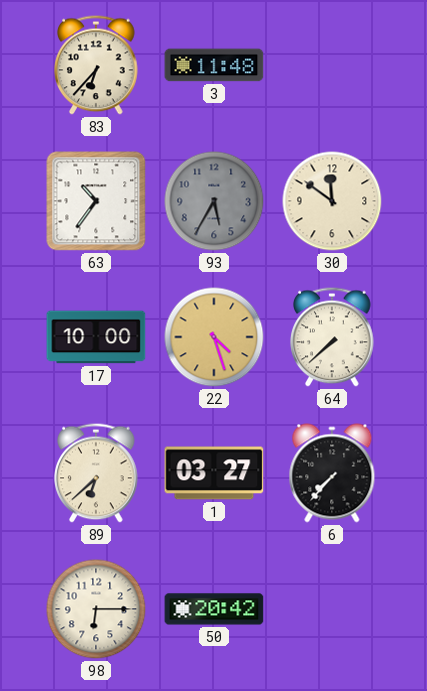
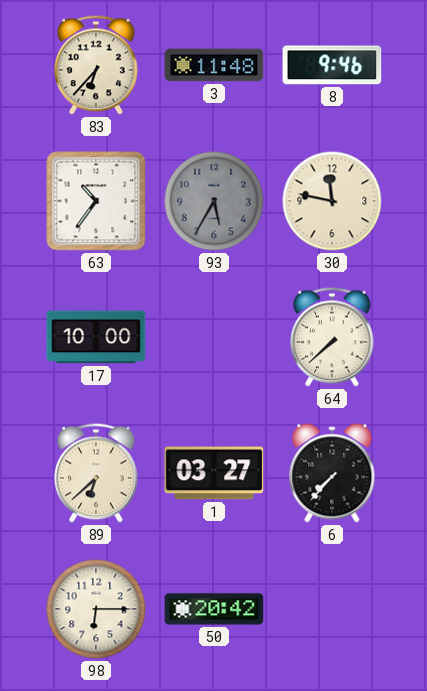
8: none -> 9:46
30: 11:51 -> 11:47
22: 4:27 -> none
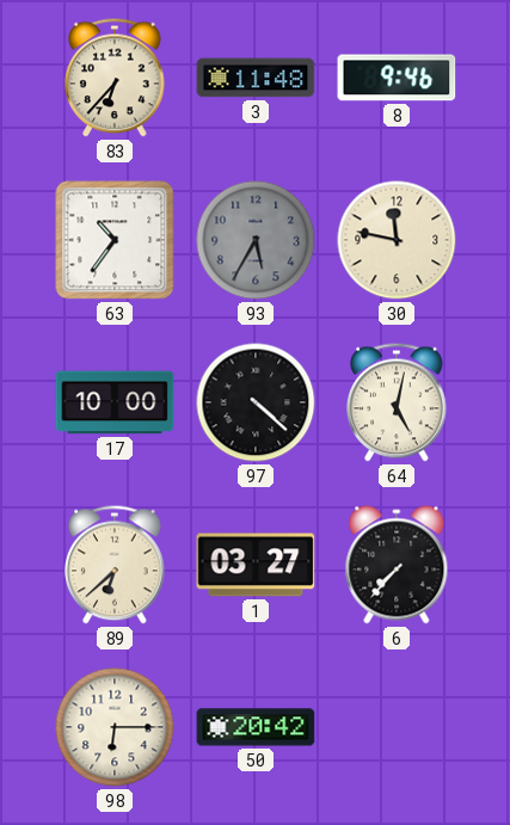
97: none -> 4:22
64: 7:38 -> 5:02
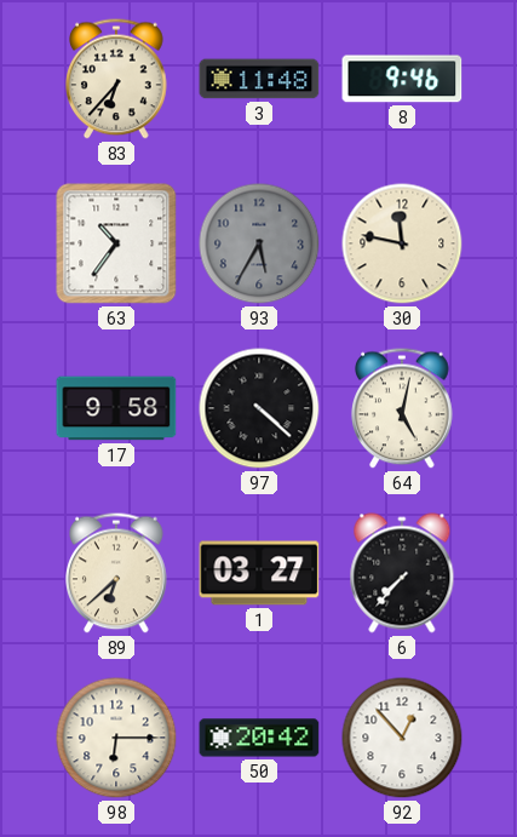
17: 10:00 -> 9:58
92: none -> 12:53
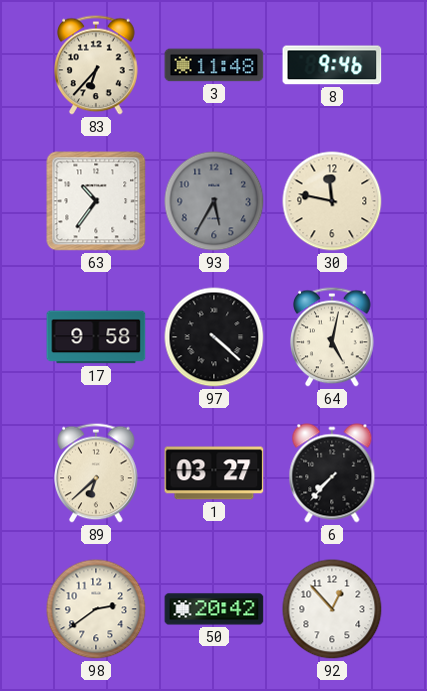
98: 6:15 -> 2:39
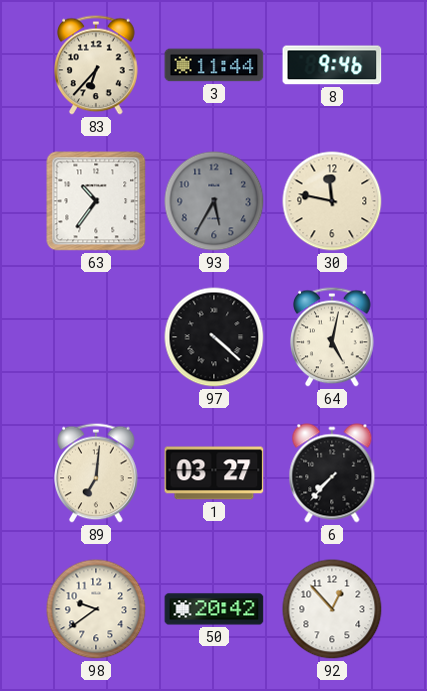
3: 11:48 -> 11:44
17: 9:58 -> none
89: 6:38 -> 7:01
98: 2:39 -> 9:39
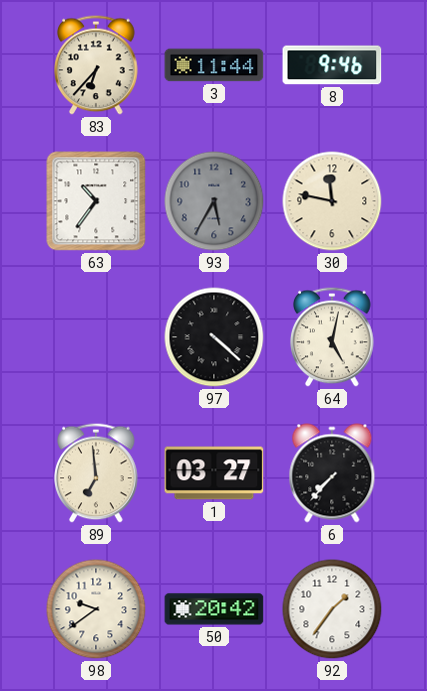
89: 7:01 -> 6:59
92: 12:53 -> 1:36
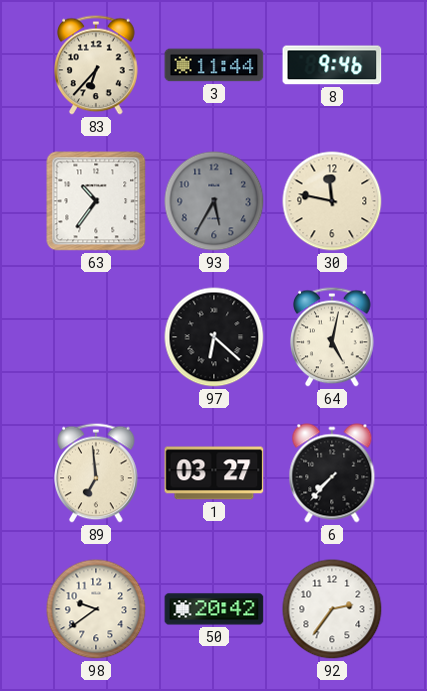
97: 4:22 -> 6:22
92: 1:36 -> 2:36
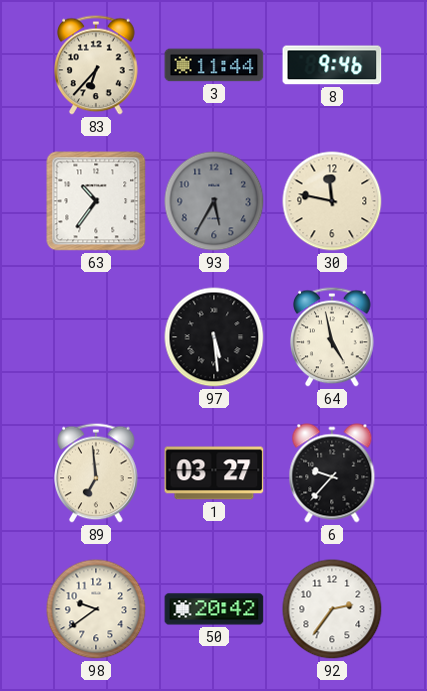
97: 6:22 -> 5:29
64: 5:02 -> 4:58
6: 7:37 -> 9:37
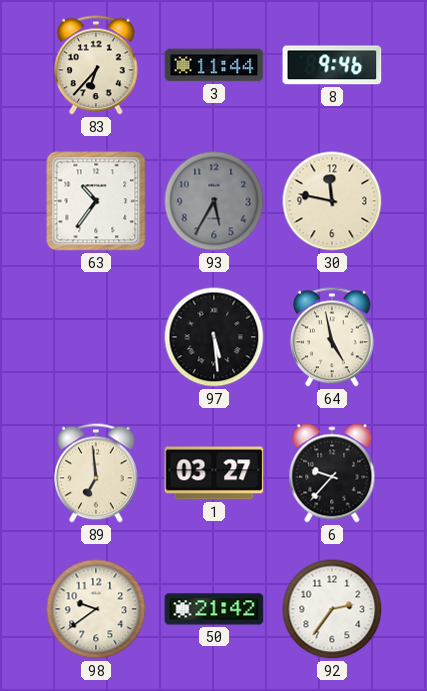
50: 20:42 -> 21:42
